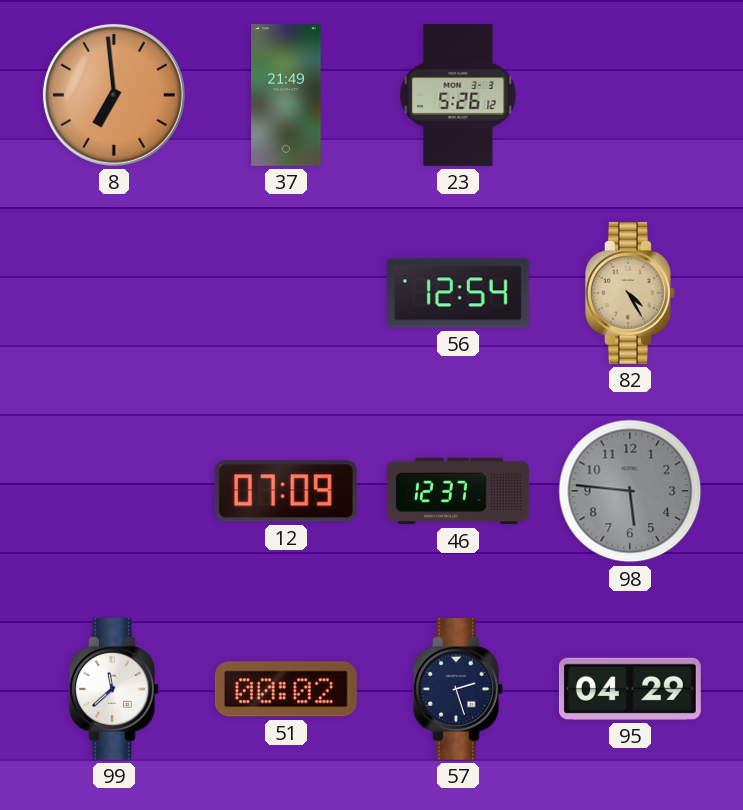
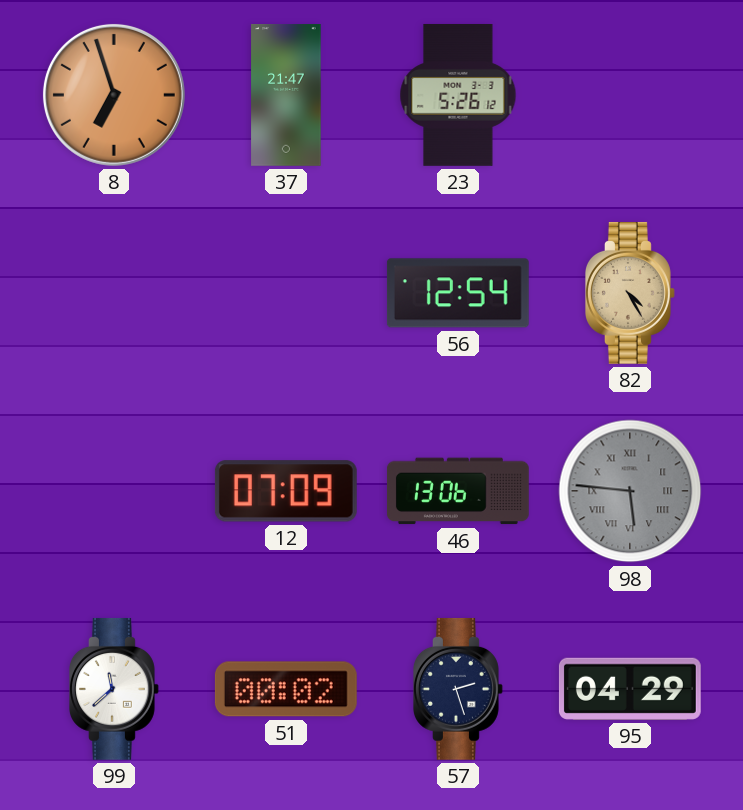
8: 6:59 -> 6:57
37: 21:49 -> 21:47
46: 12:37 -> 13:06
98 numerals: Arabic -> Roman
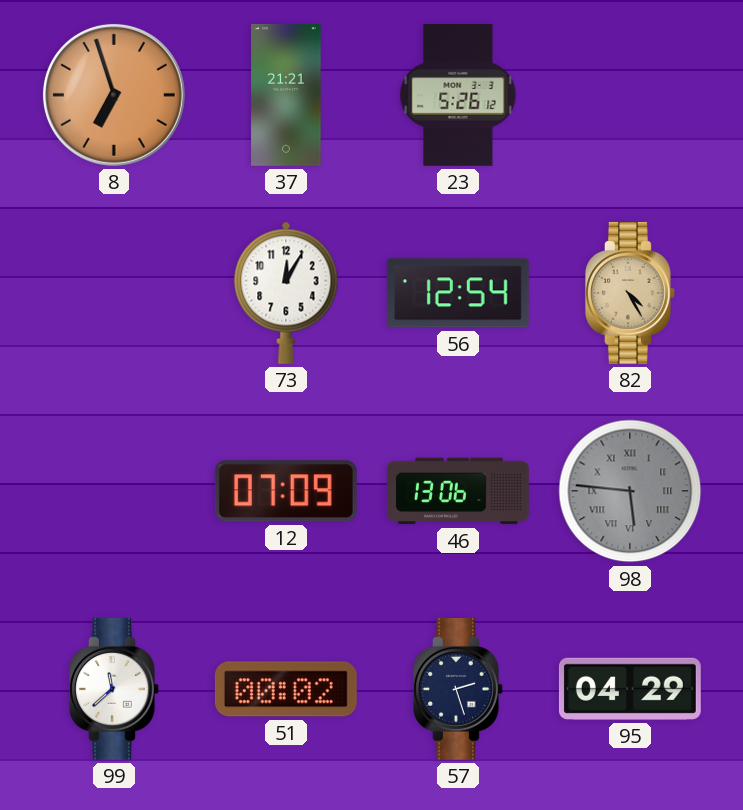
37: 21:47 -> 21:21
73: none -> 12:05
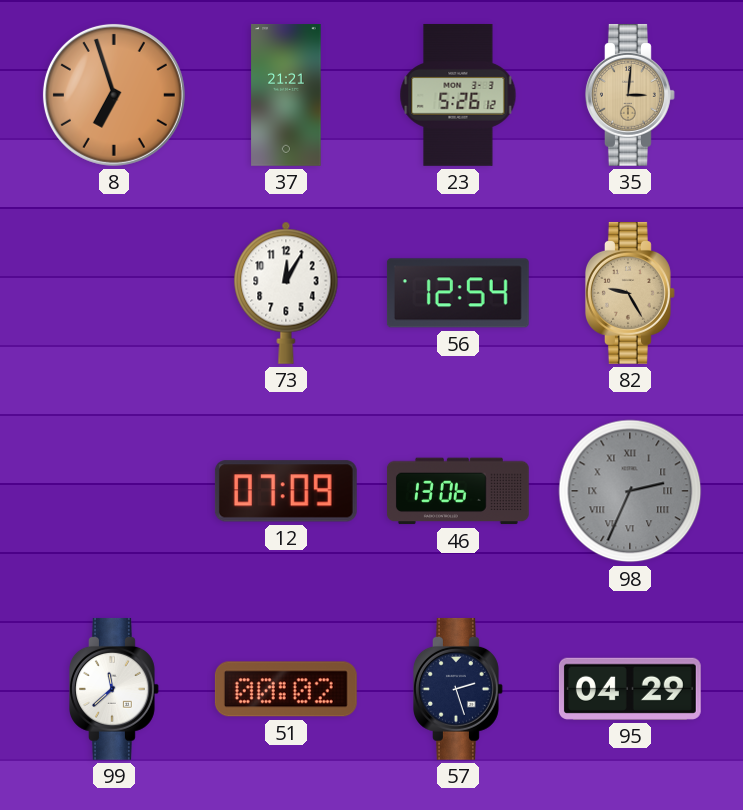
35: none -> 3:01
82: 4:25 -> 9:25
98: 5:46 -> 2:34
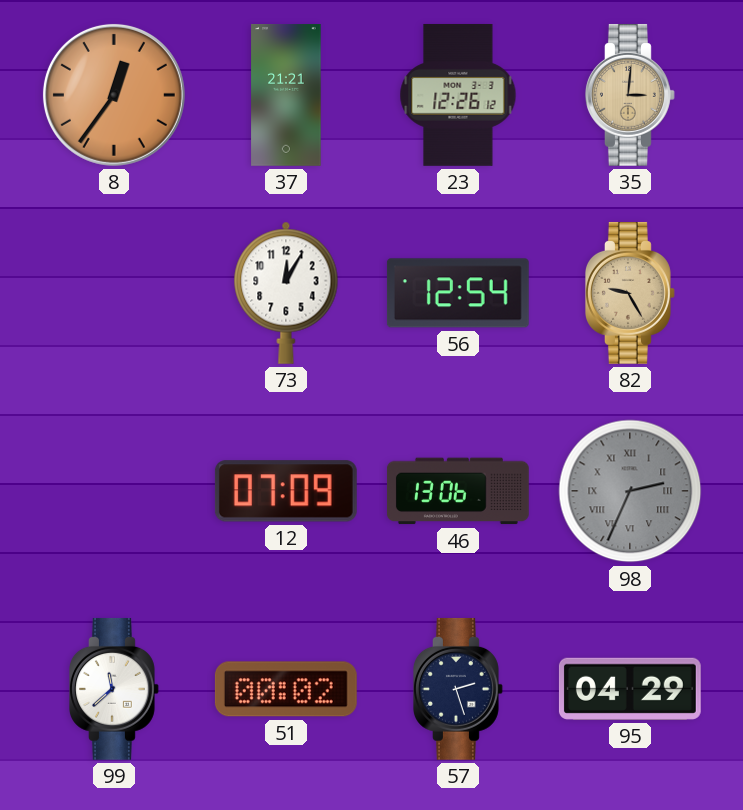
8: 6:57 -> 12:36
23: 5:26 -> 12:26
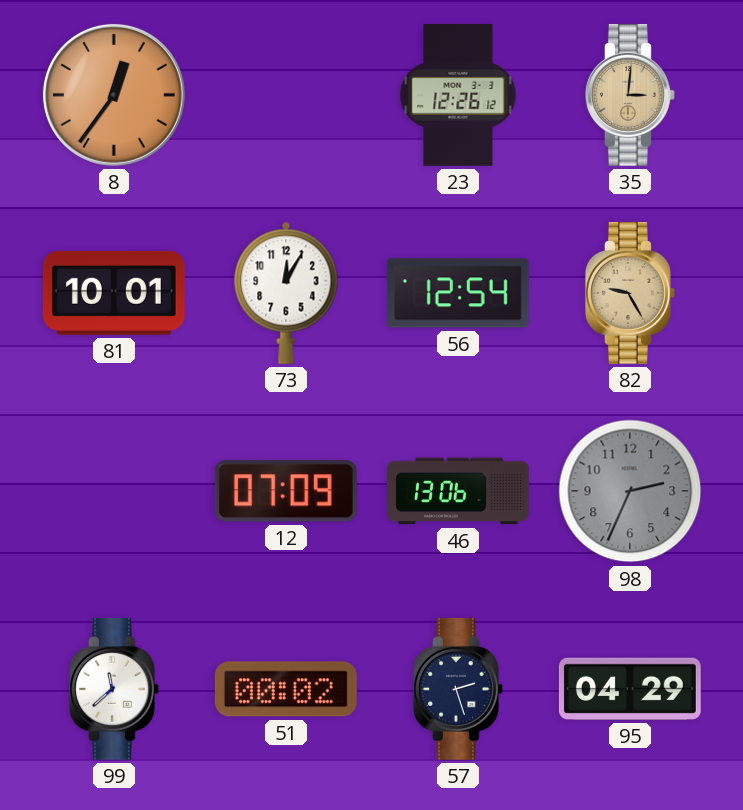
37: 21:21 -> none
81: none -> 10:01
98 numerals: Roman -> Arabic
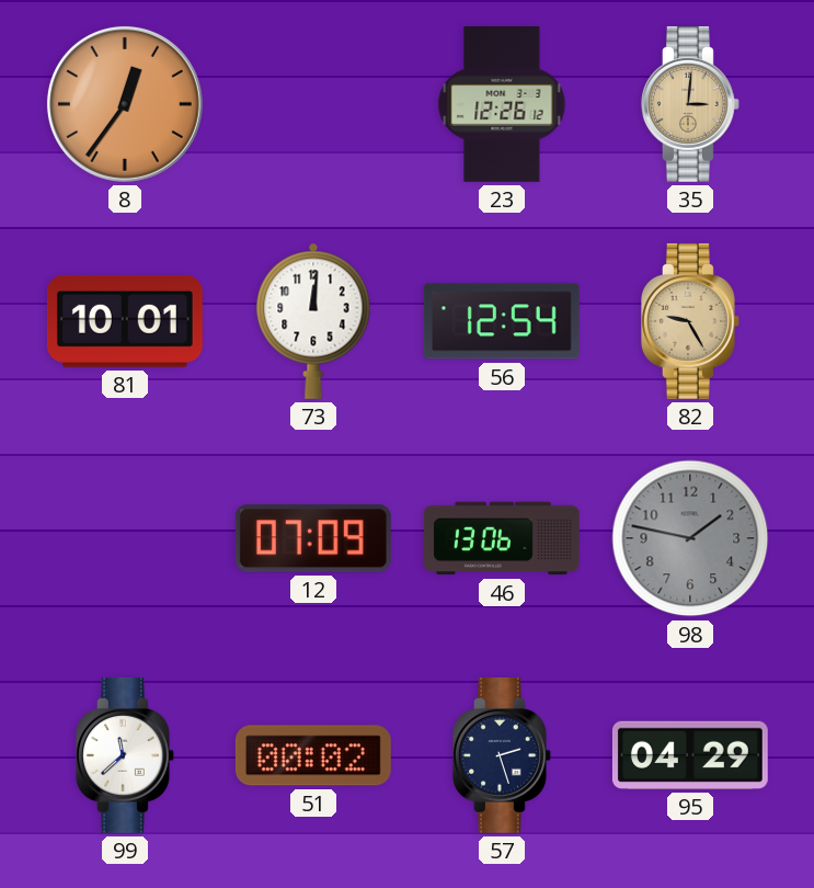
73: 12:05 -> 12:01
98: 2:34 -> 1:47
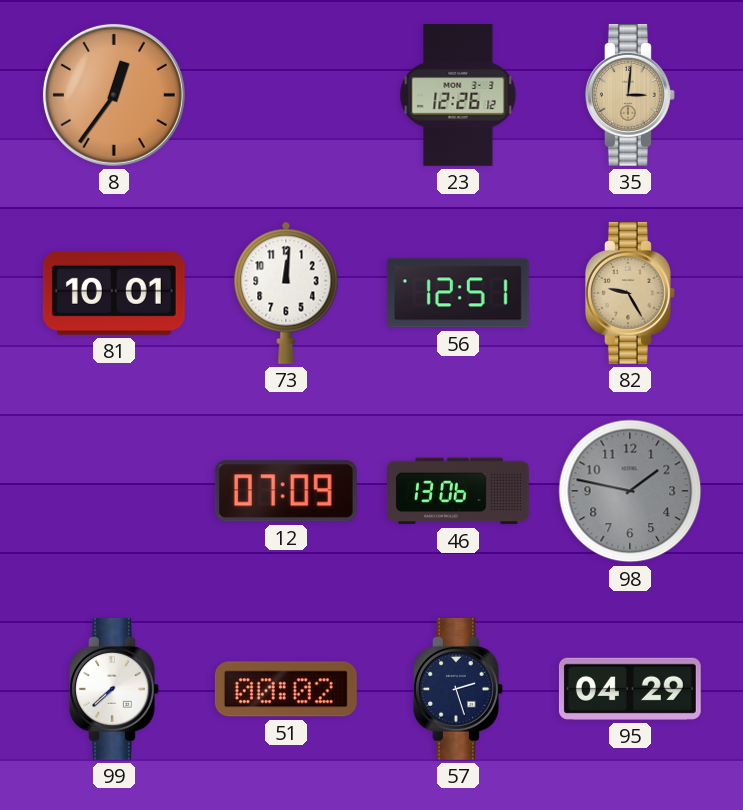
56: 12:54 -> 12:51
99: 11:38 -> 7:38
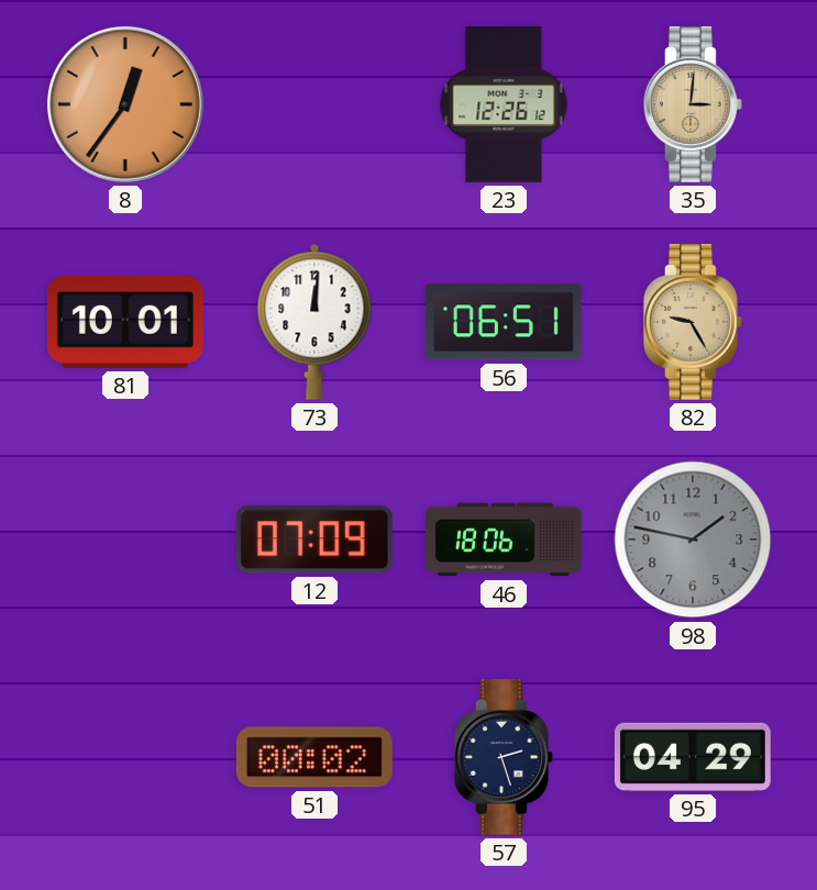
56: 12:51 -> 06:51
46: 13:06 -> 18:06
99: 7:38 -> none
